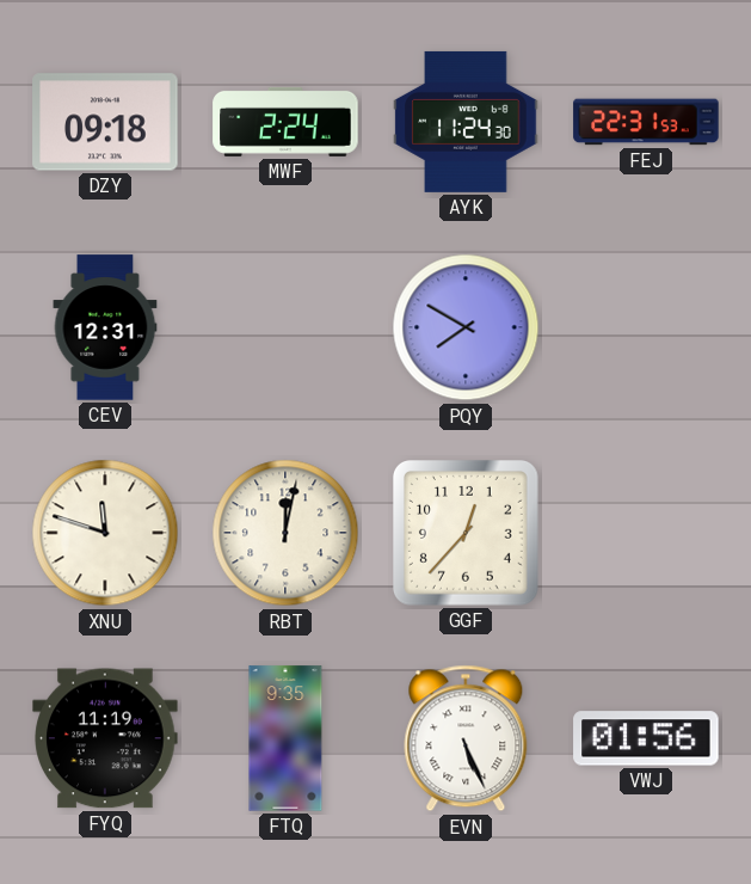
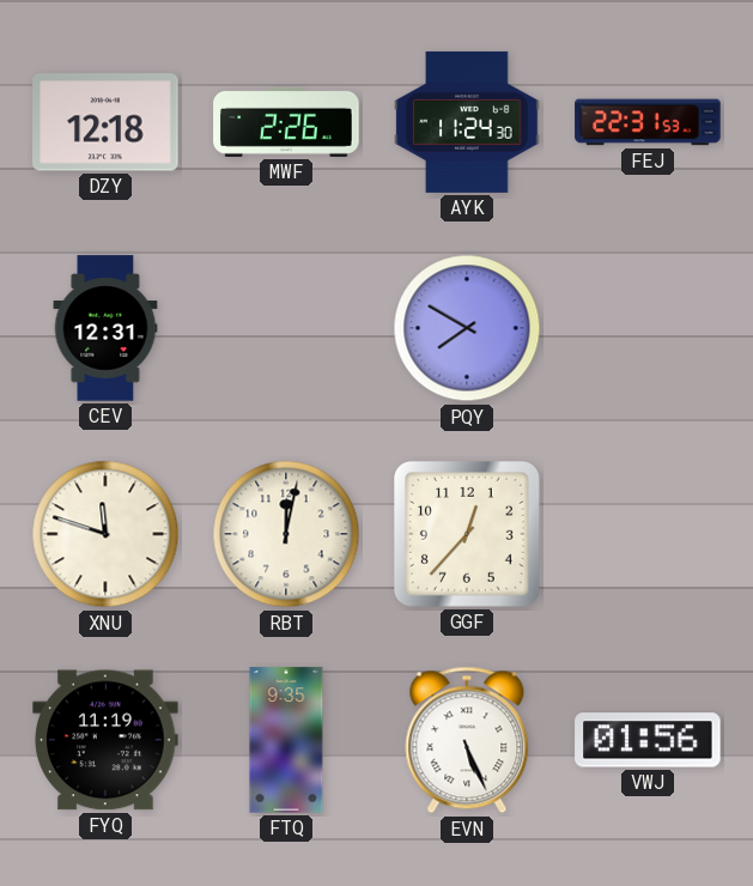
DZY: 09:18 -> 12:18
MWF: 2:24 -> 2:26
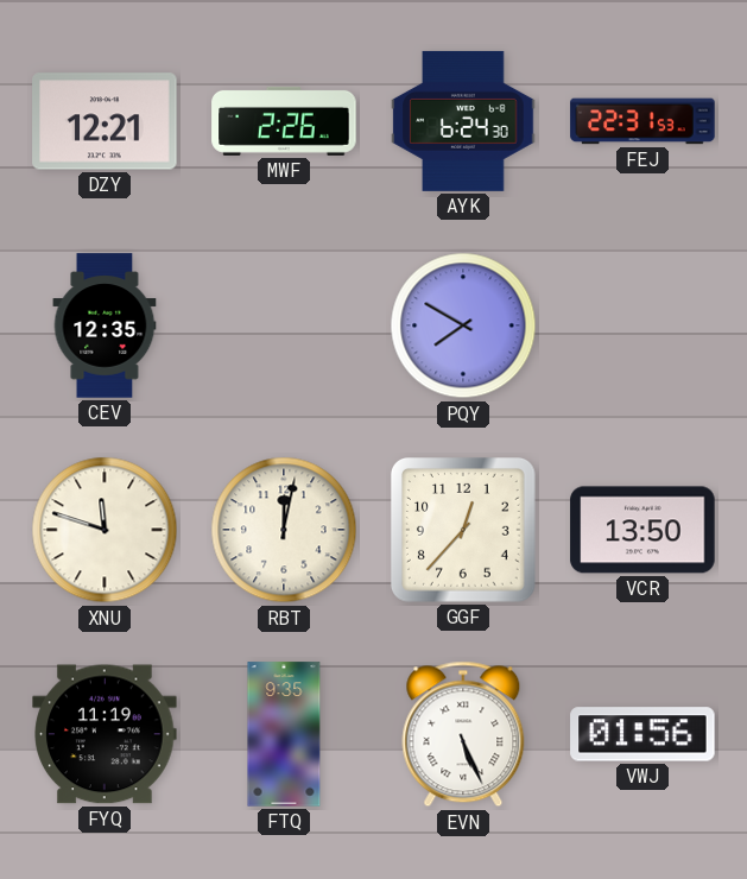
DZY: 12:18 -> 12:21
AYK: 11:24 -> 6:24
CEV: 12:31 -> 12:35
VCR: none -> 13:50
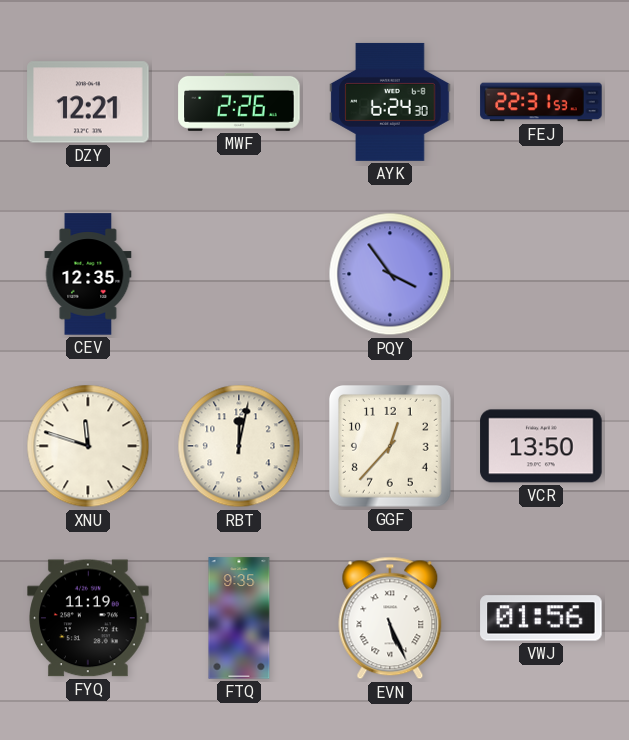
PQY: 7:50 -> 3:54
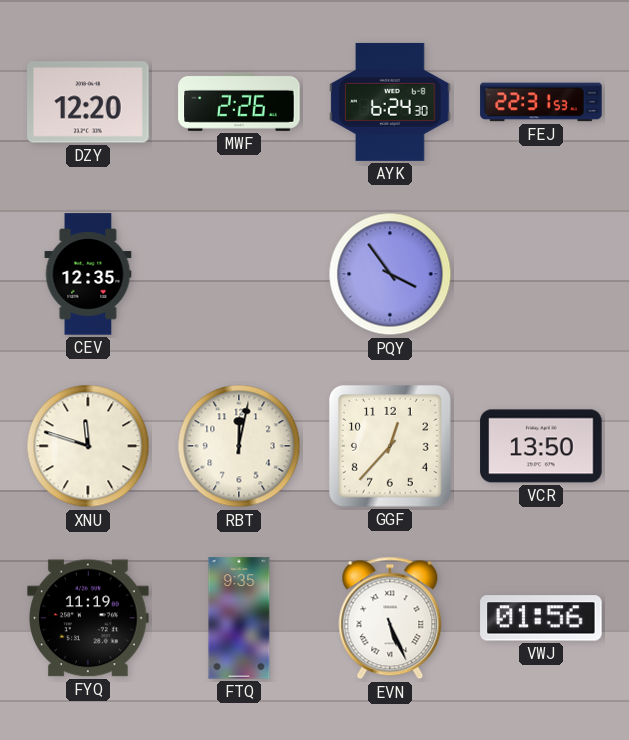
DZY: 12:21 -> 12:20
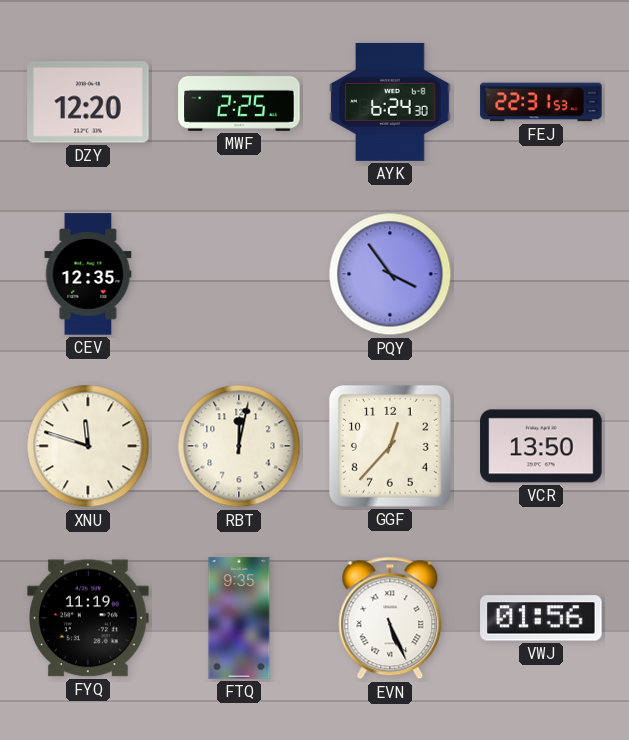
MWF: 2:26 -> 2:25
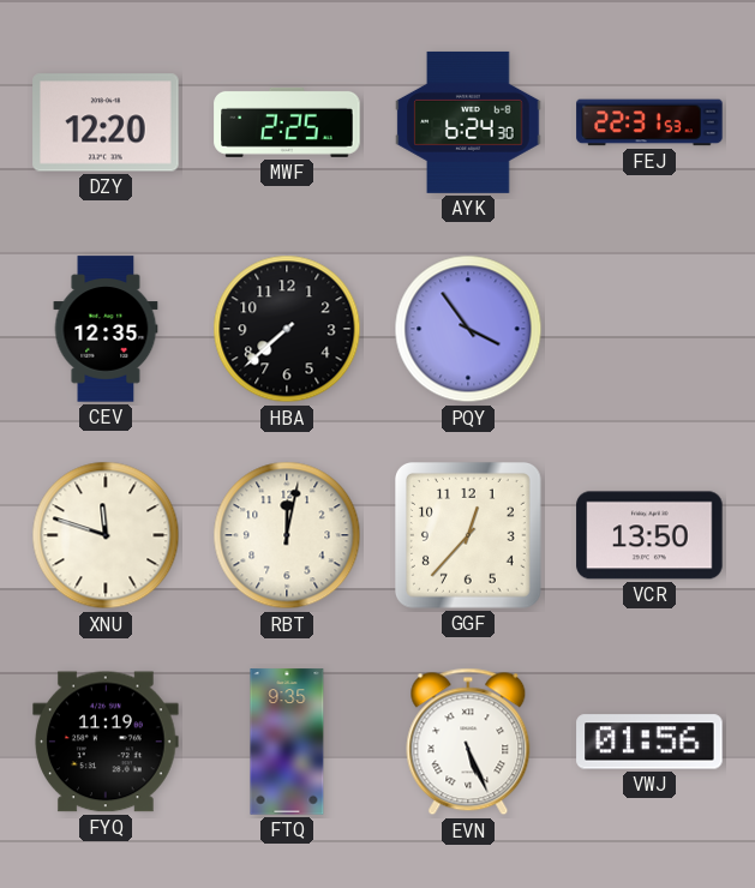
HBA: none -> 7:38
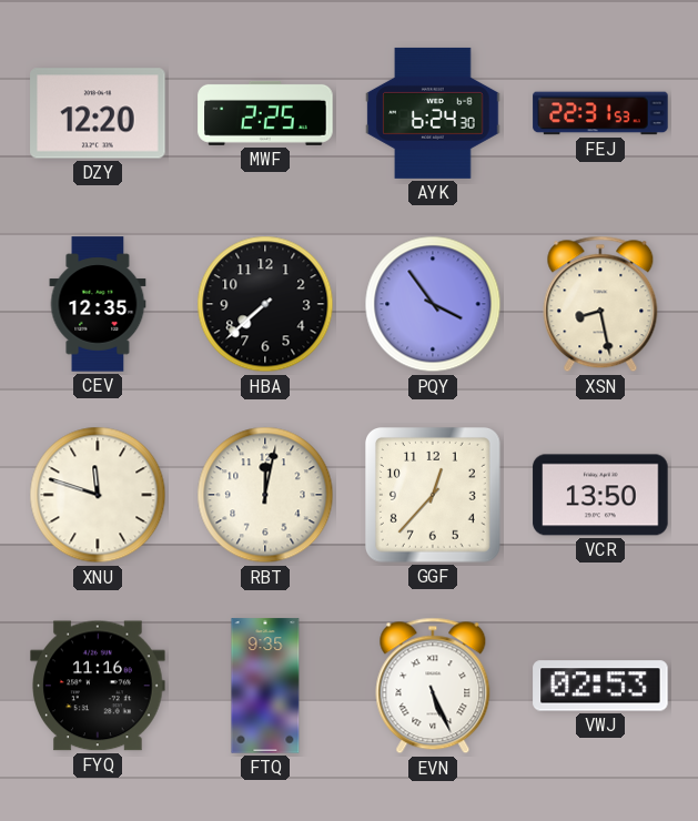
XSN: none -> 8:28
FYQ: 11:19 -> 11:16
VWJ: 01:56 -> 02:53
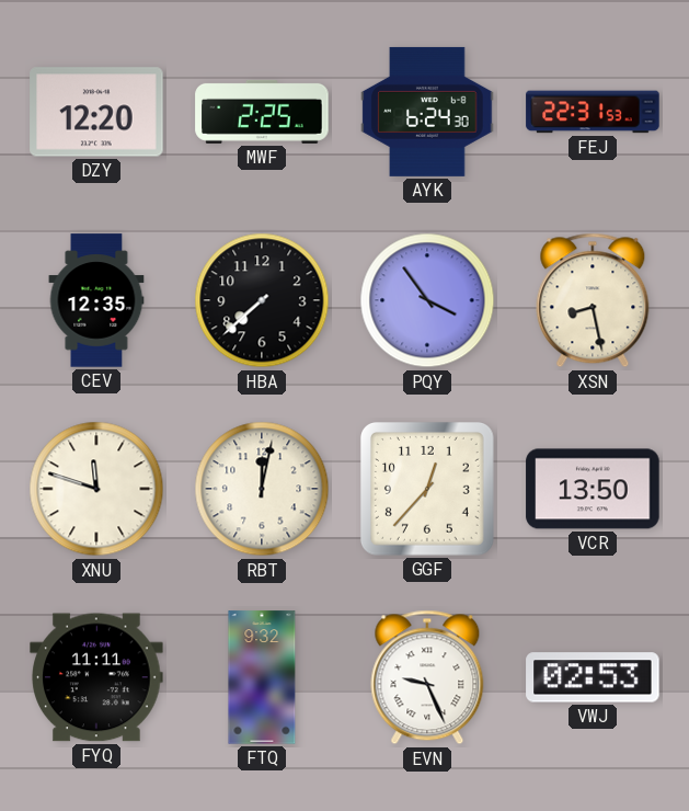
FYQ: 11:16 -> 11:11
FTQ: 9:35 -> 9:32
EVN: 5:26 -> 9:26
